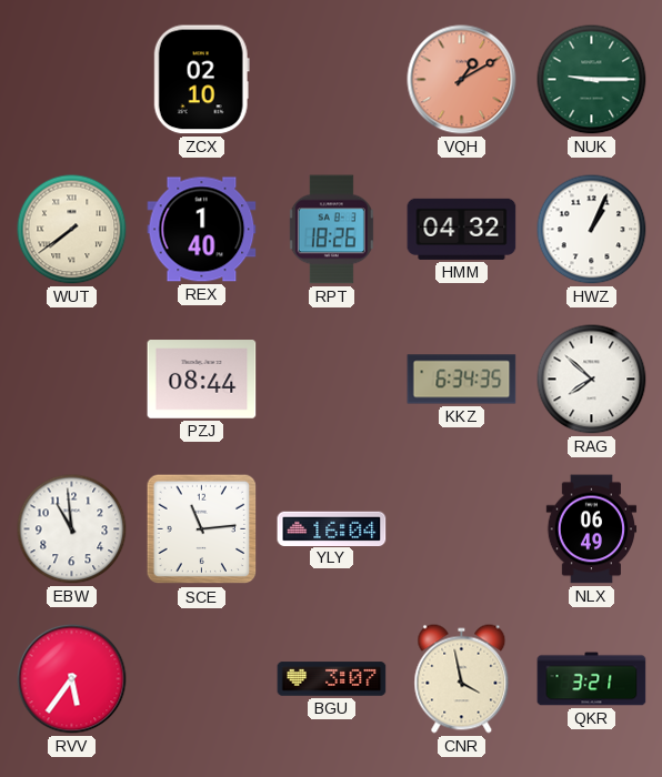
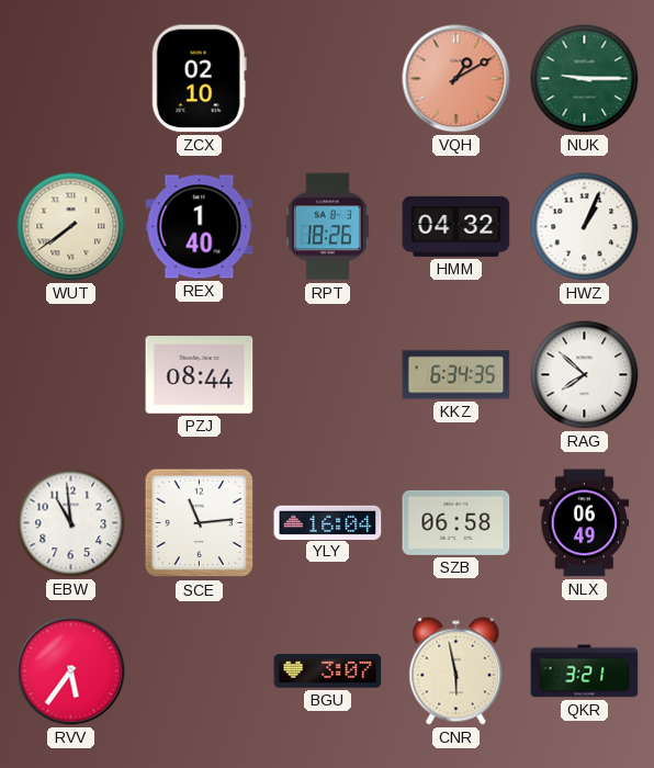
SZB: none -> 06:58
CNR: 3:58 -> 5:58
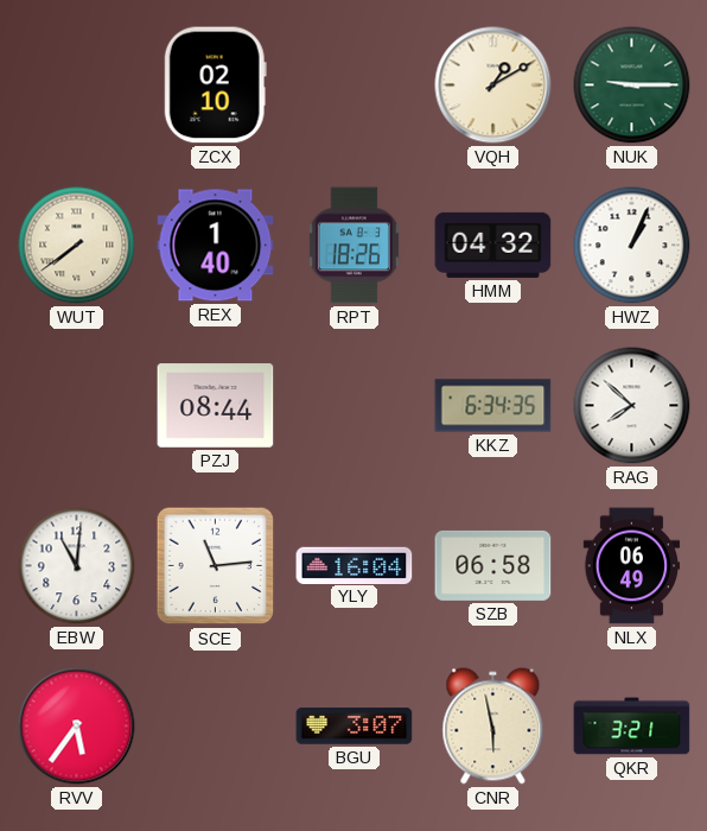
VQH dial: salmon -> cream
EBW: 10:59 -> 11:01
